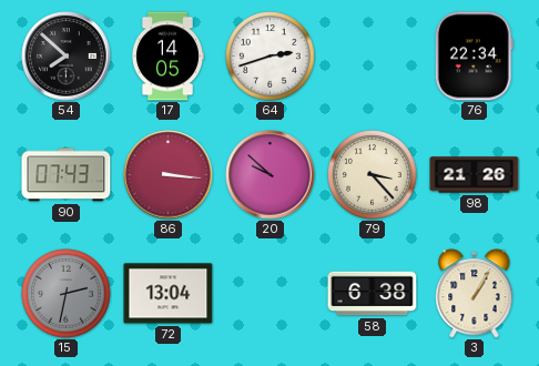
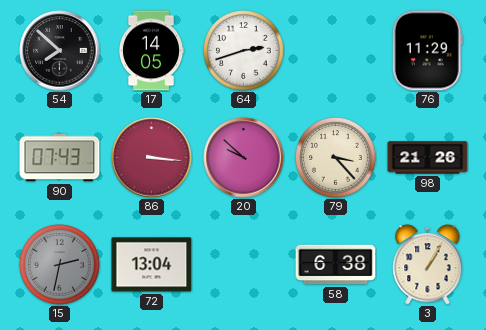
76: 22:34 -> 11:29
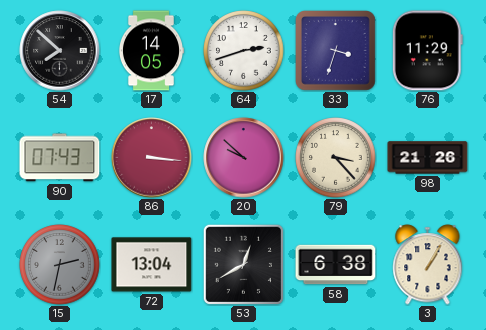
33: none -> 3:33
53: none -> 12:40
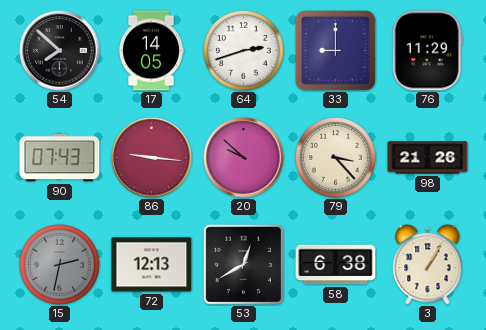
33: 3:33 -> 9:00
86: 3:16 -> 9:16
72: 13:04 -> 12:13
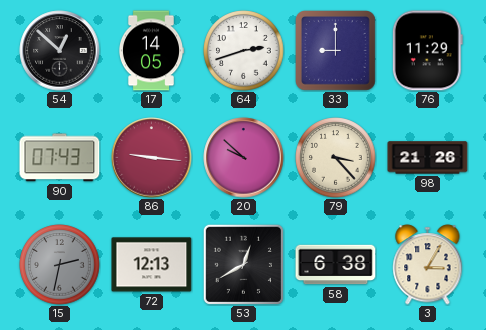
54: 7:52 -> 12:52
3: 1:05 -> 3:05
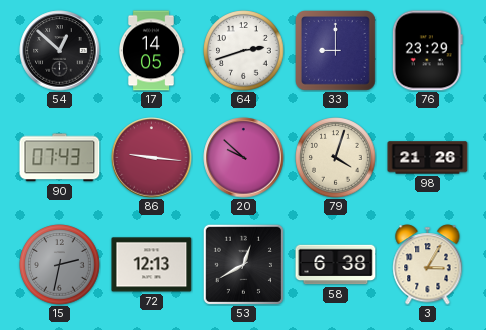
76: 11:29 -> 23:29
79: 3:23 -> 4:03
